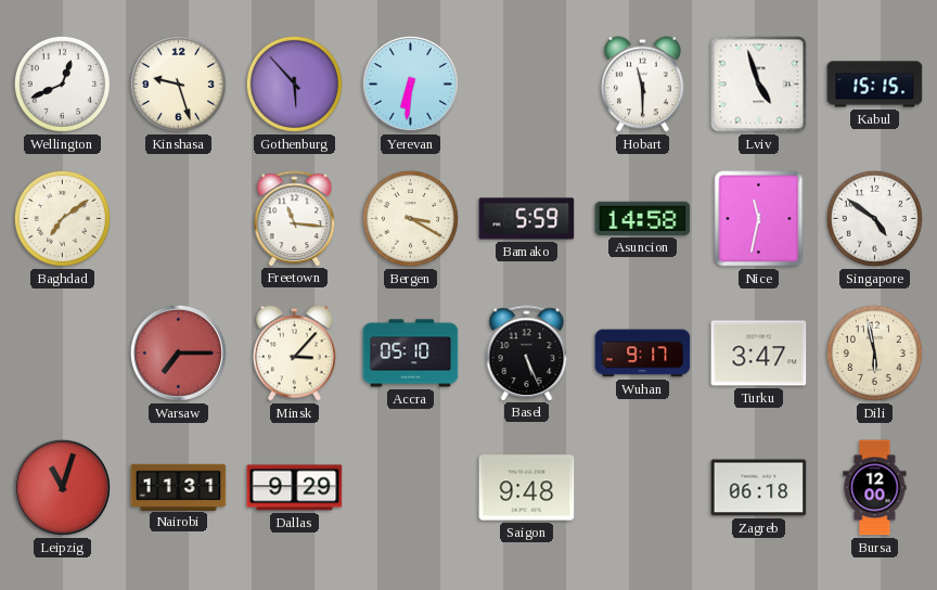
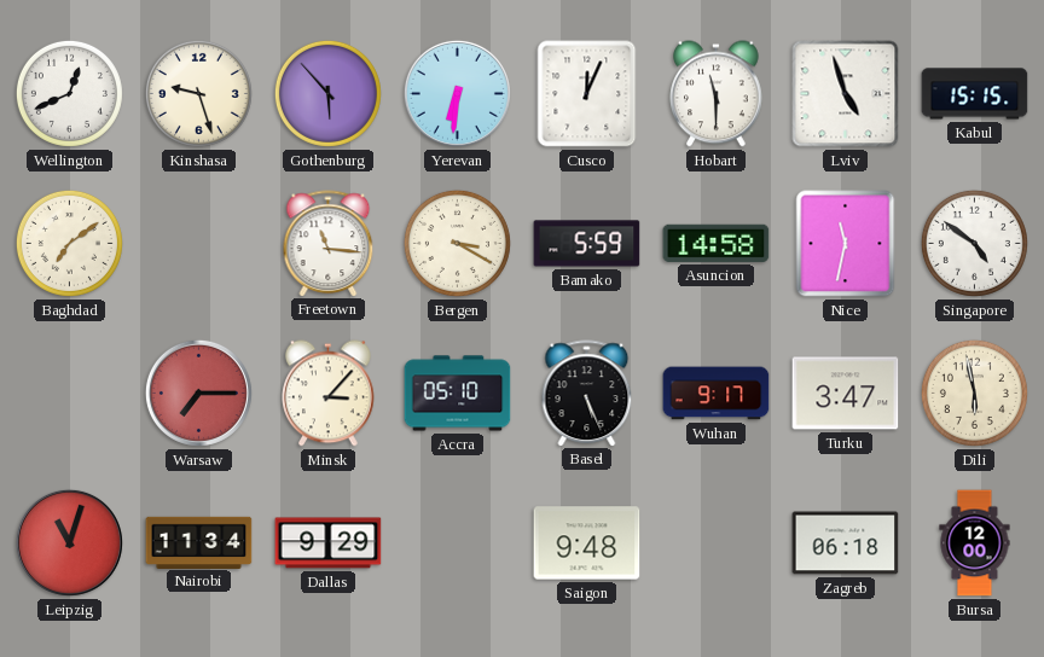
Cusco: none -> 12:04
Nairobi: 11:31 -> 11:34
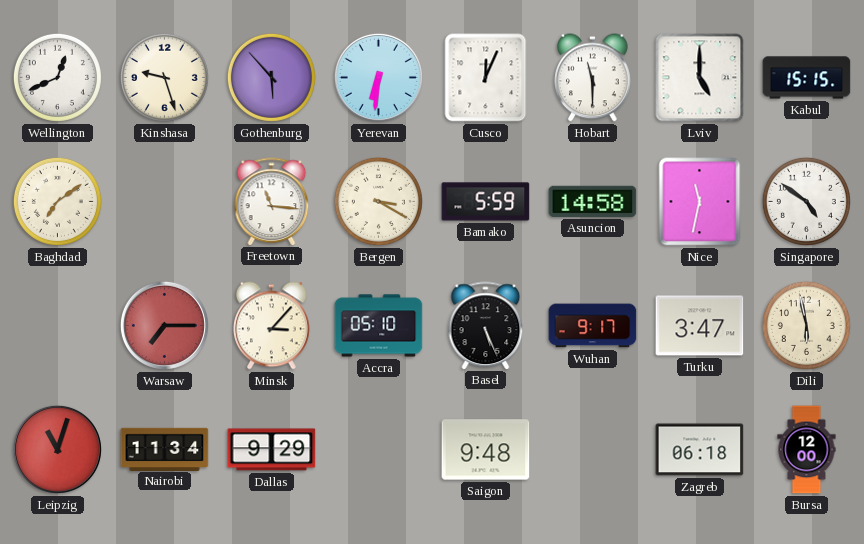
Lviv: 4:57 -> 5:00
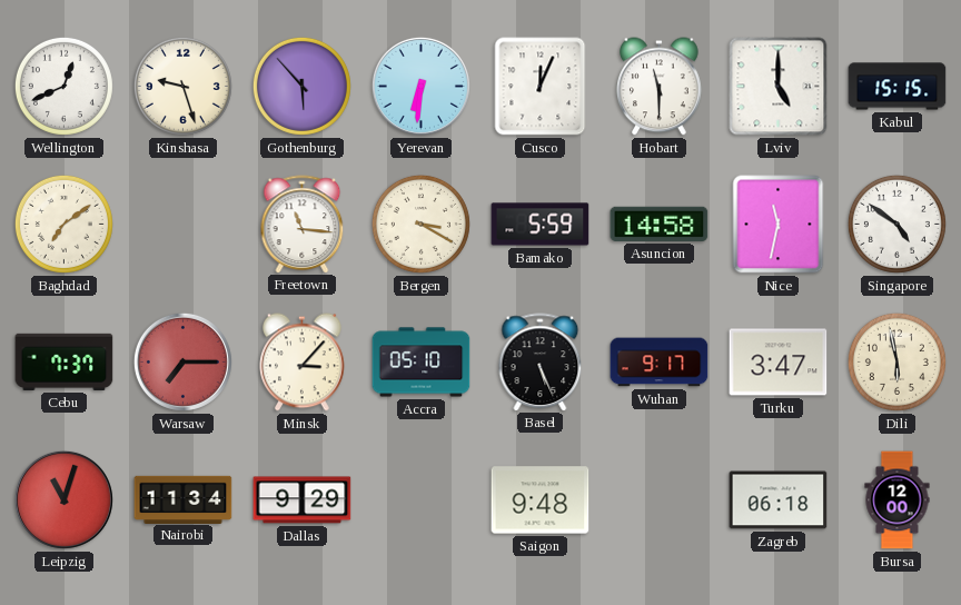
Cebu: none -> 7:37
